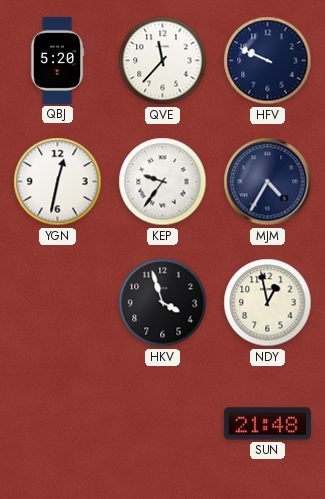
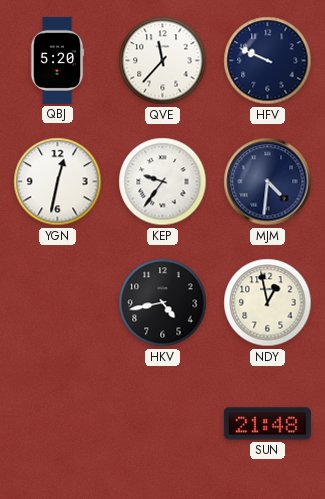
MJM: 4:35 -> 4:31
HKV: 3:57 -> 4:43
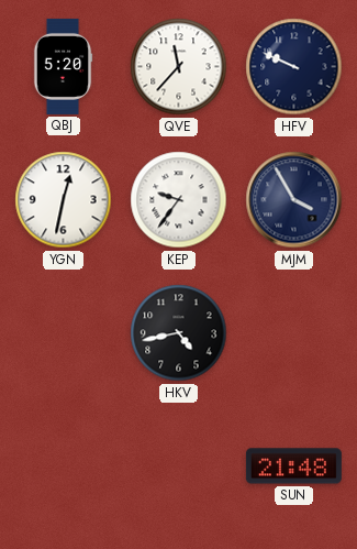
MJM: 4:31 -> 3:55
NDY: 12:58 -> none
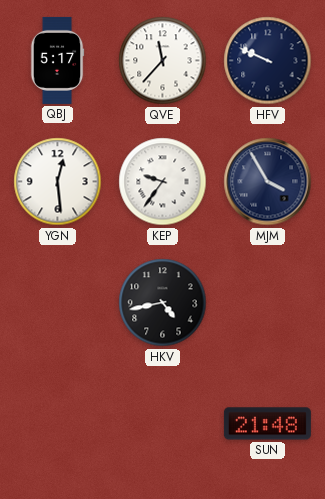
QBJ: 5:20 -> 5:17
YGN: 12:32 -> 12:29
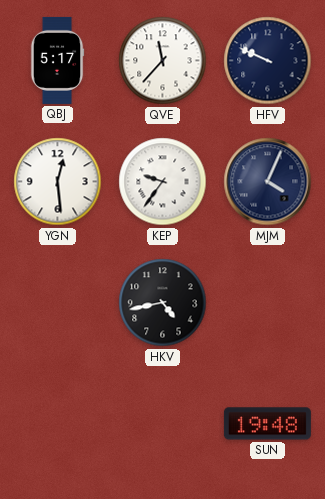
MJM: 3:55 -> 4:04
SUN: 21:48 -> 19:48
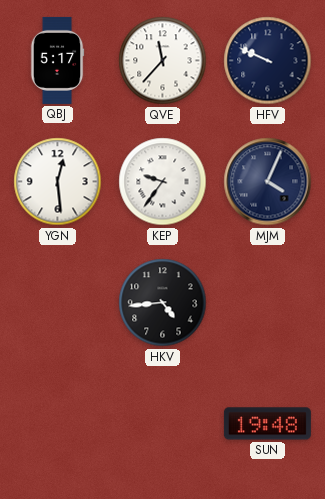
HKV: 4:43 -> 4:44
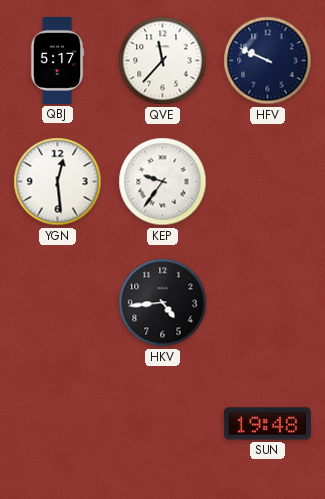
MJM: 4:04 -> none
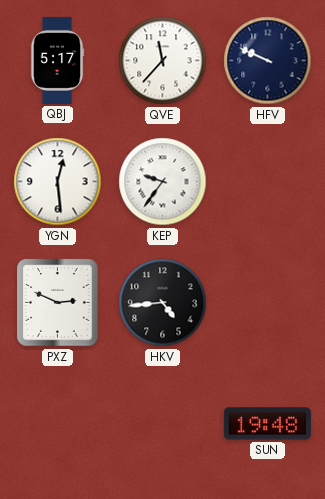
PXZ: none -> 2:49
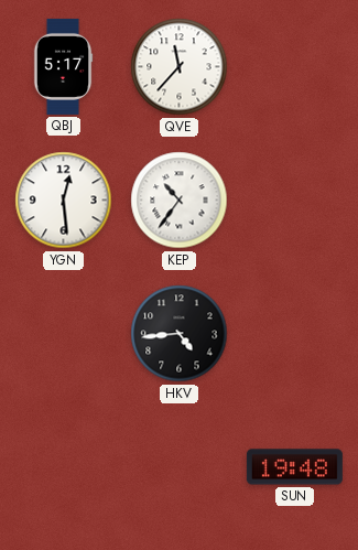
HFV: 9:49 -> none
KEP: 9:36 -> 10:36
PXZ: 2:49 -> none
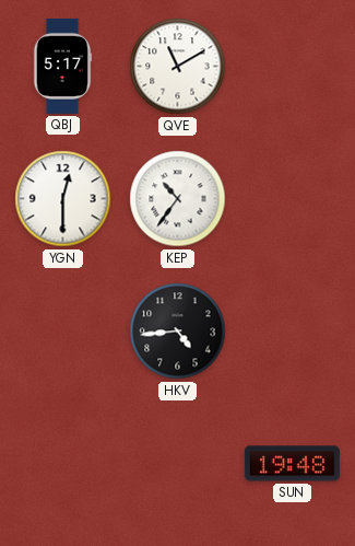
QVE: 11:37 -> 11:10
YGN: 12:29 -> 12:30
